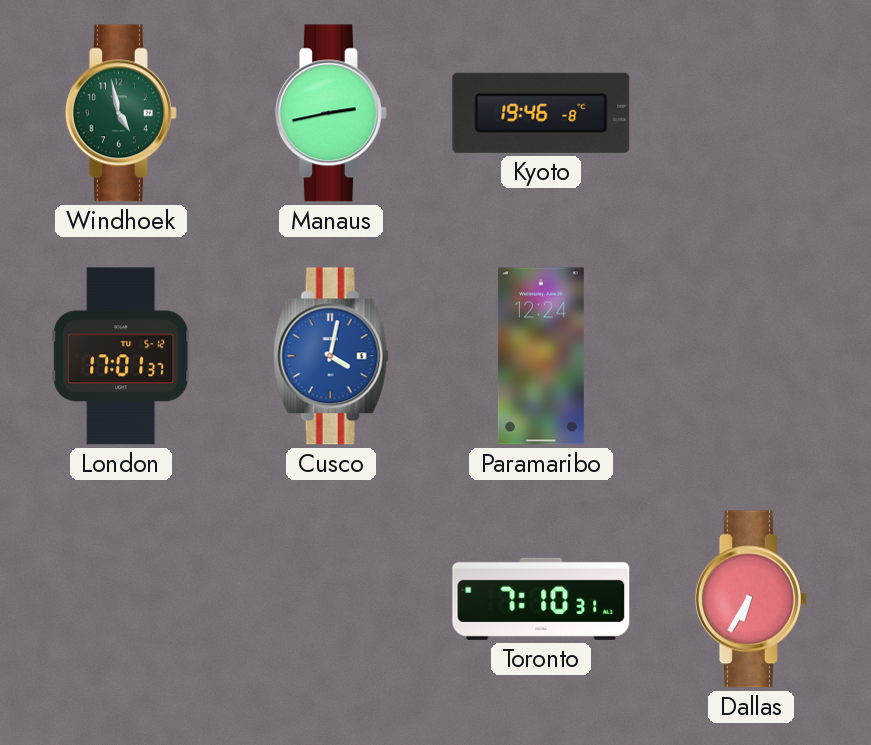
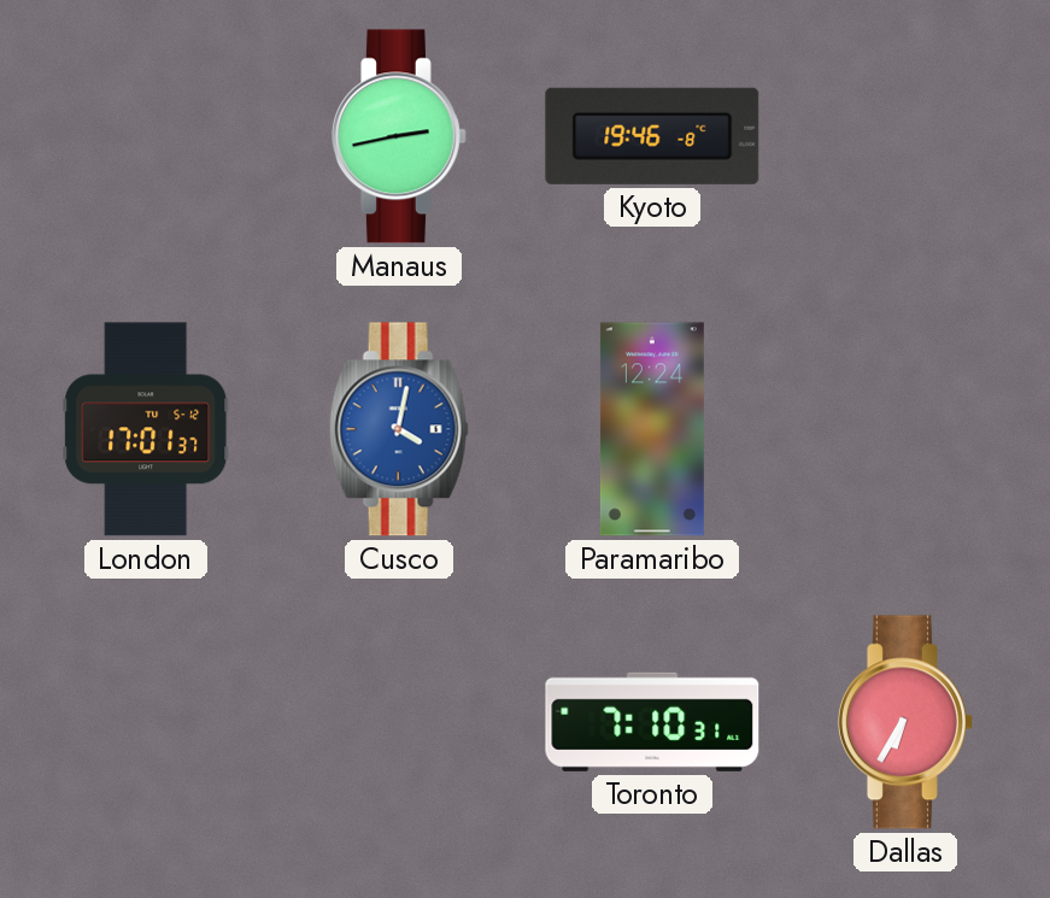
Windhoek: 4:58 -> none
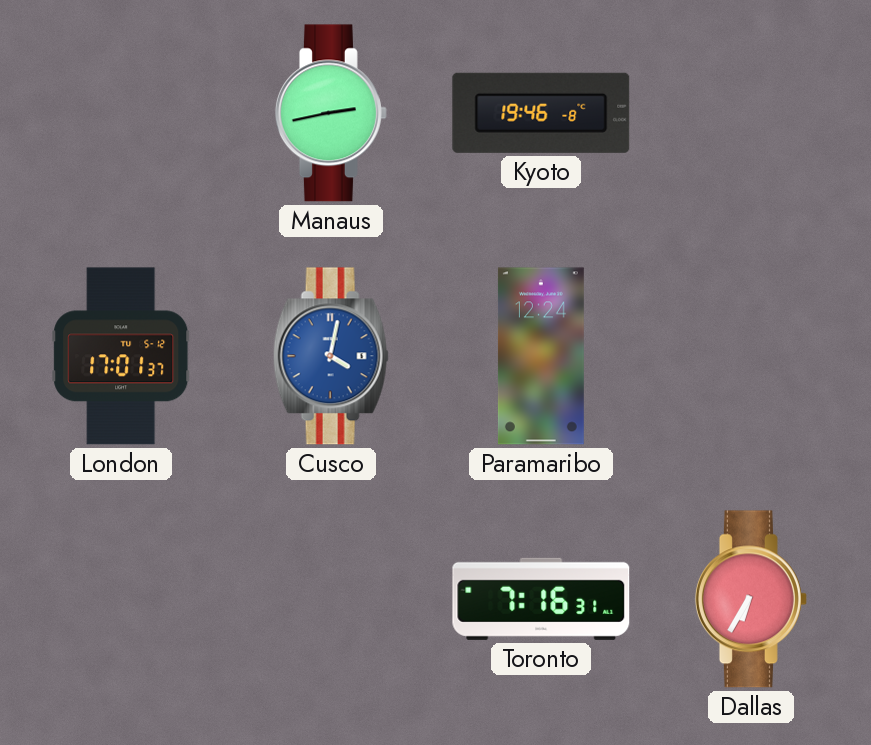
Toronto: 7:10 -> 7:16
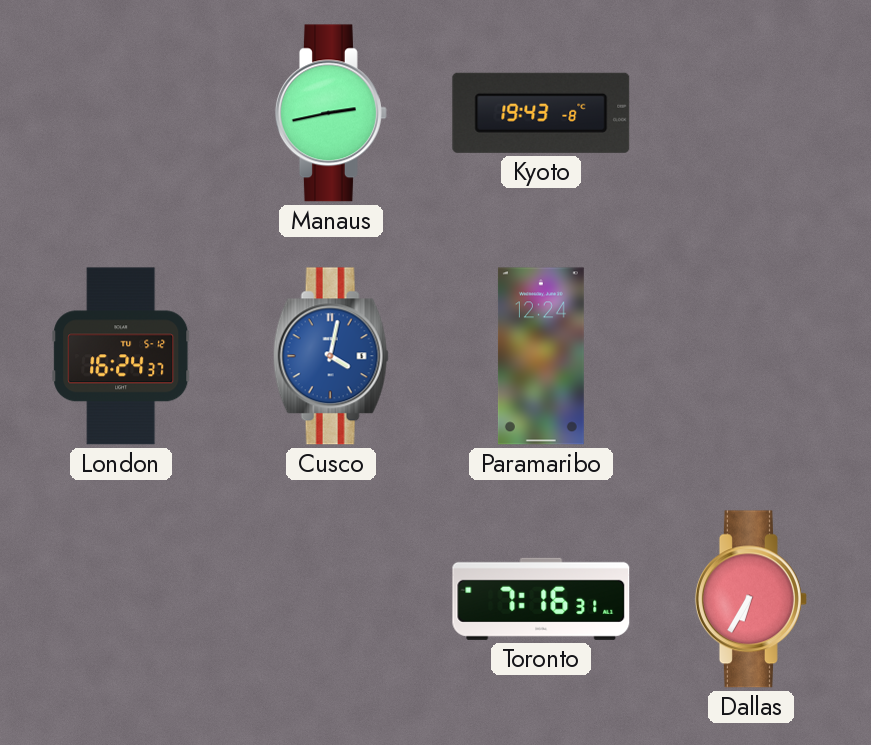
Kyoto: 19:46 -> 19:43
London: 17:01 -> 16:24
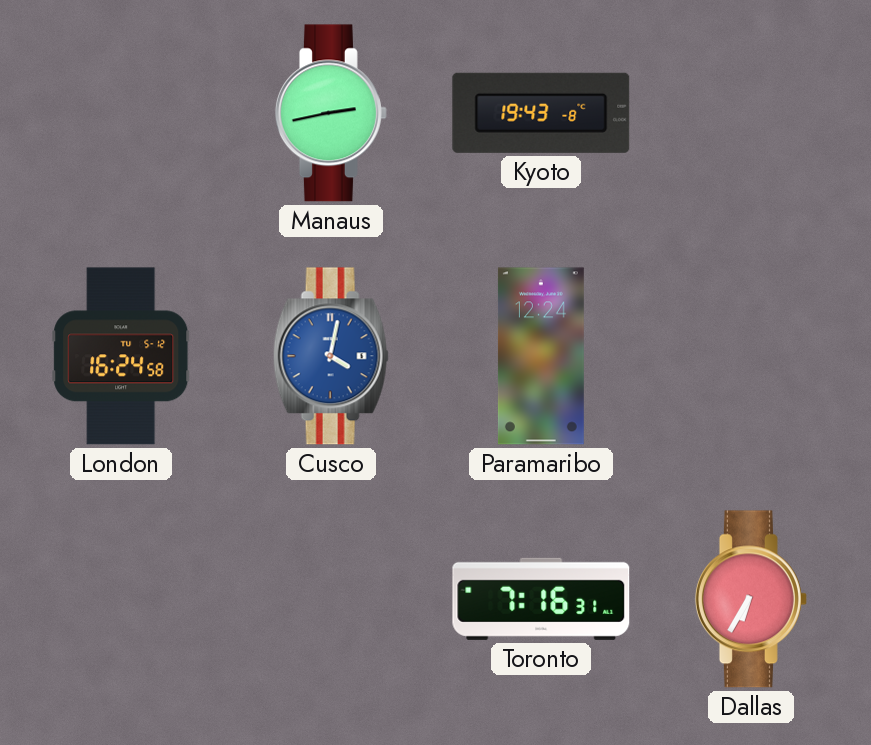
London: 16:24:37 -> 16:24:58
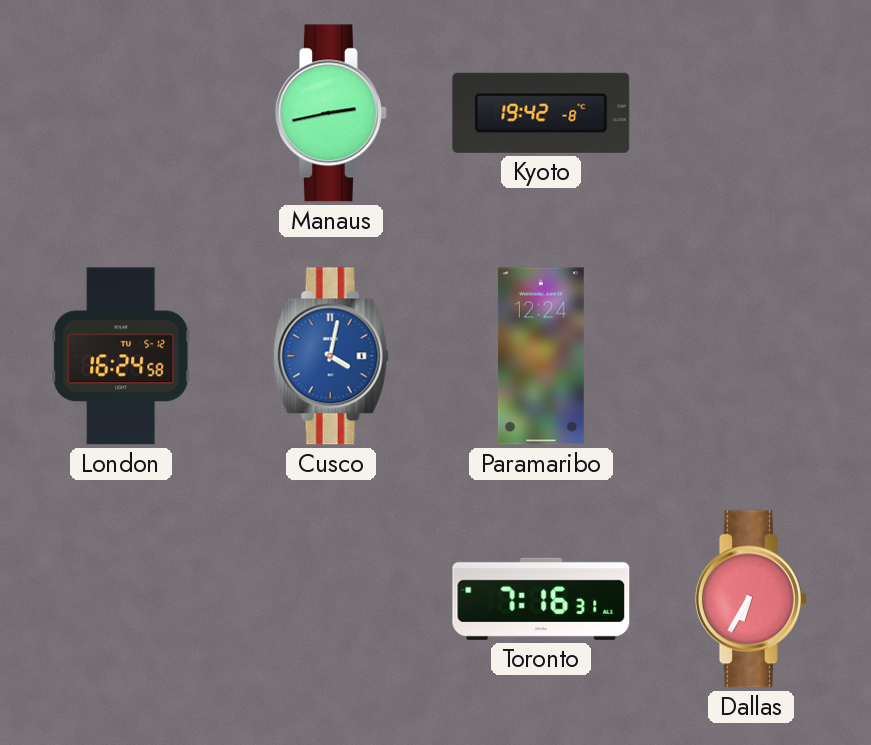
Kyoto: 19:43 -> 19:42
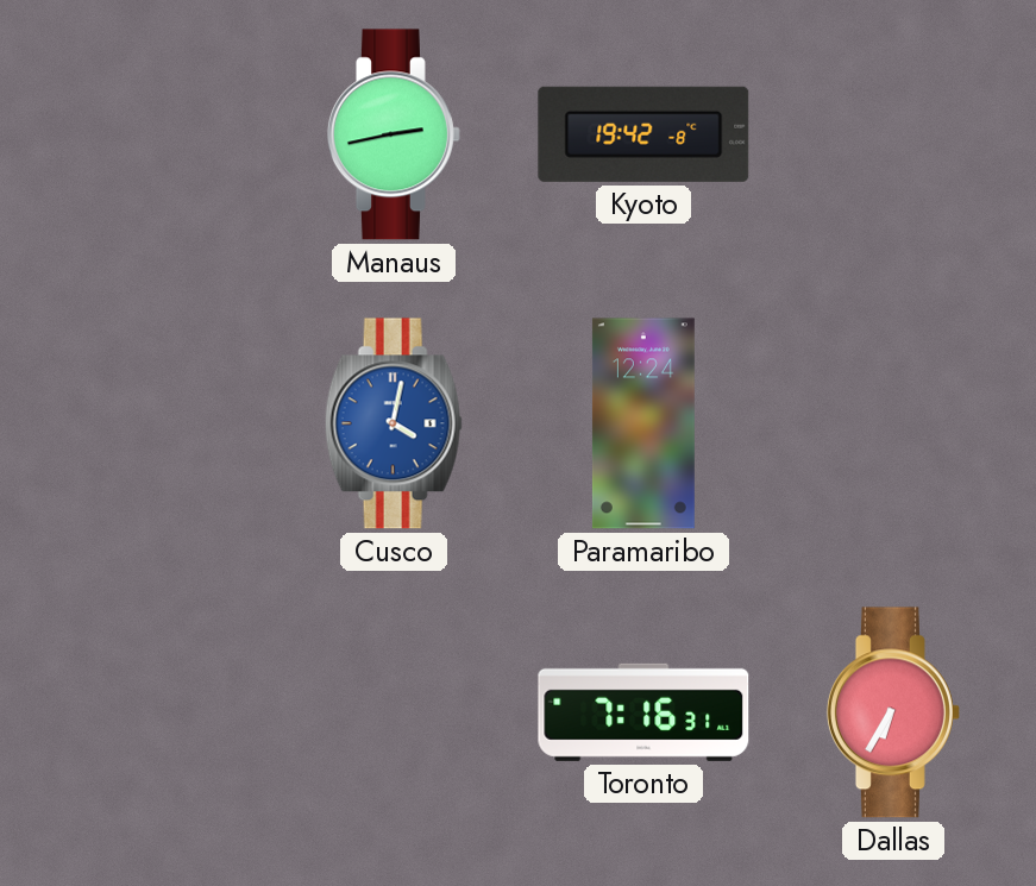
London: 16:24 -> none
